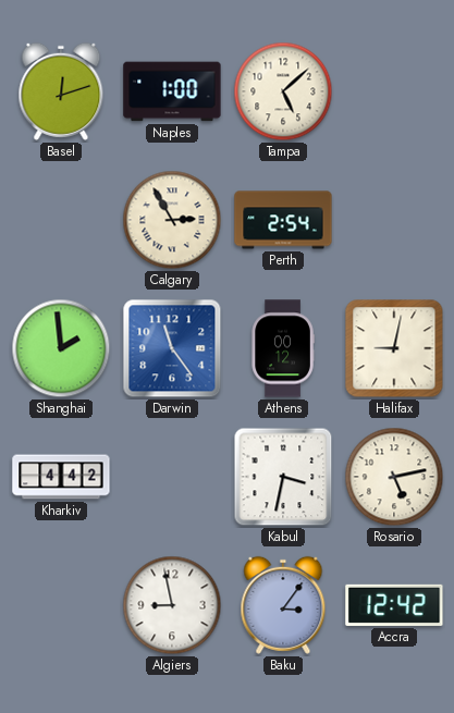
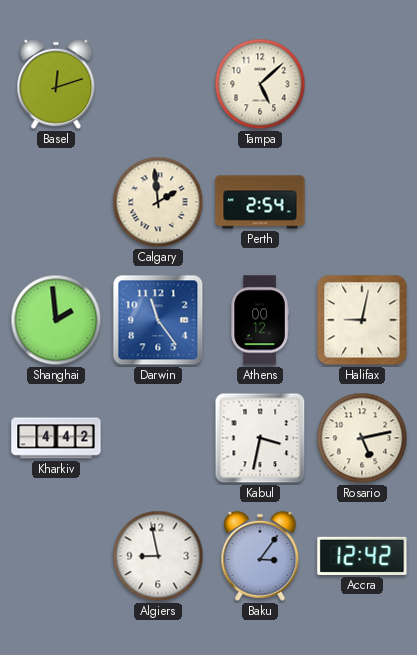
Naples: 1:00 -> none
Calgary: 2:55 -> 1:59
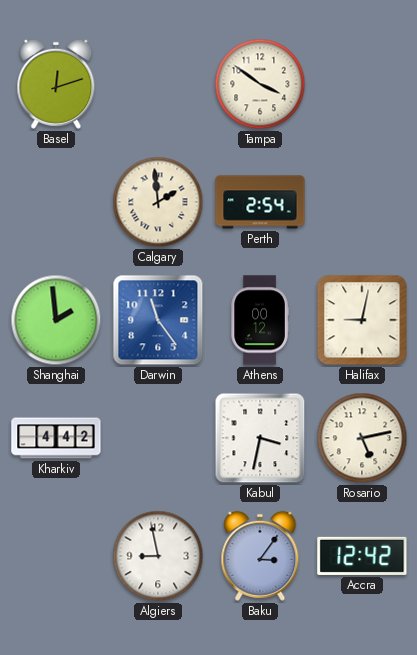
Tampa: 5:08 -> 3:51
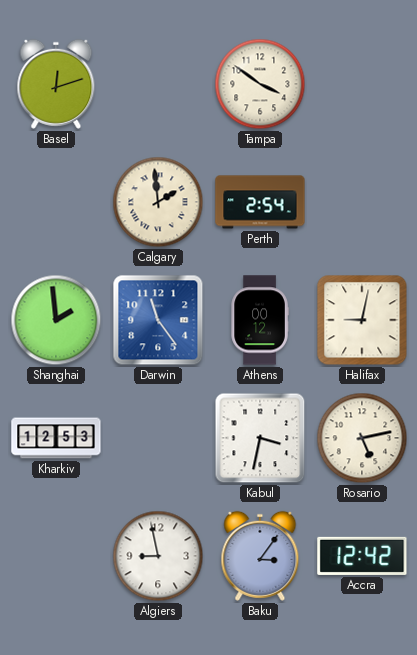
Kharkiv: 4:42 -> 12:53
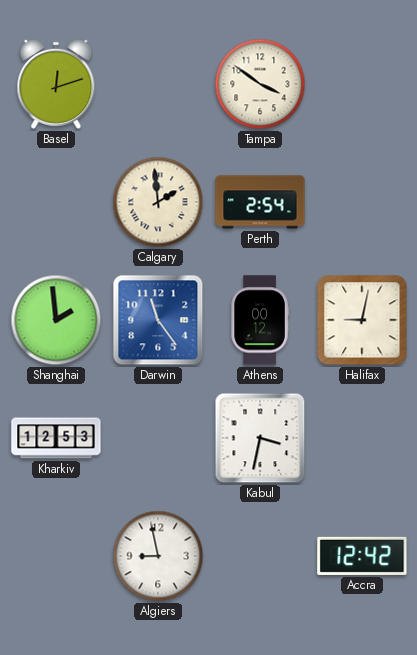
Rosario: 5:13 -> none
Baku: 3:06 -> none
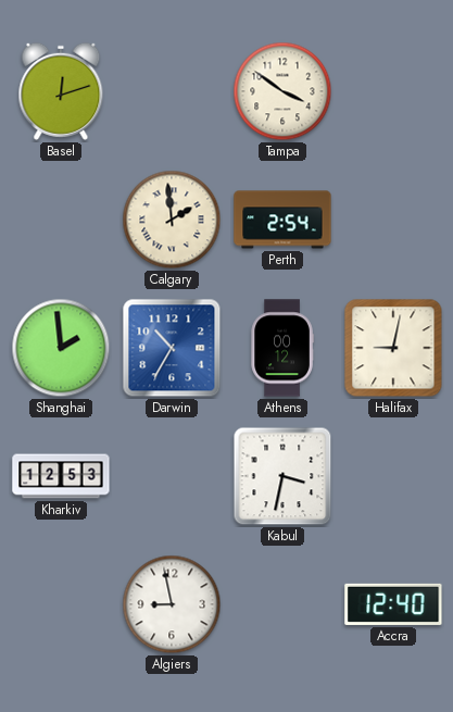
Darwin: 11:24 -> 10:35
Accra: 12:42 -> 12:40
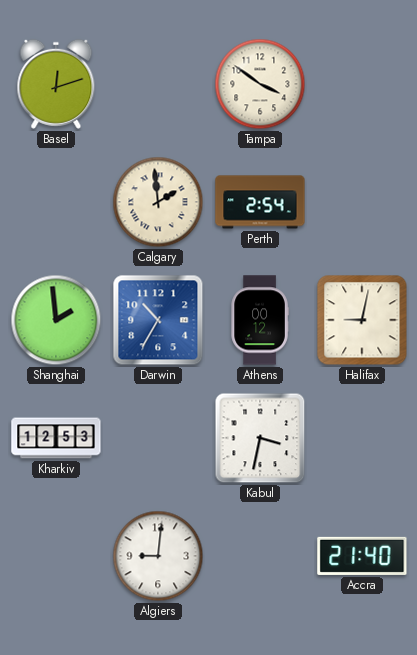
Algiers: 8:58 -> 9:01
Accra: 12:40 -> 21:40
